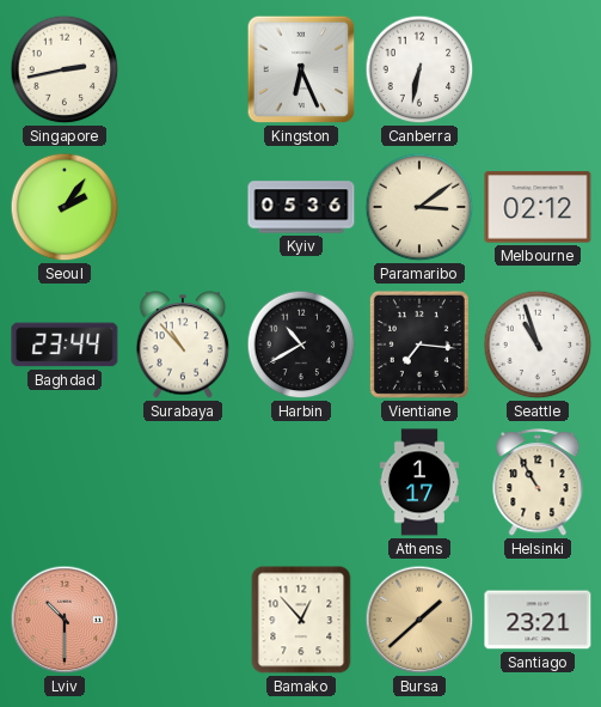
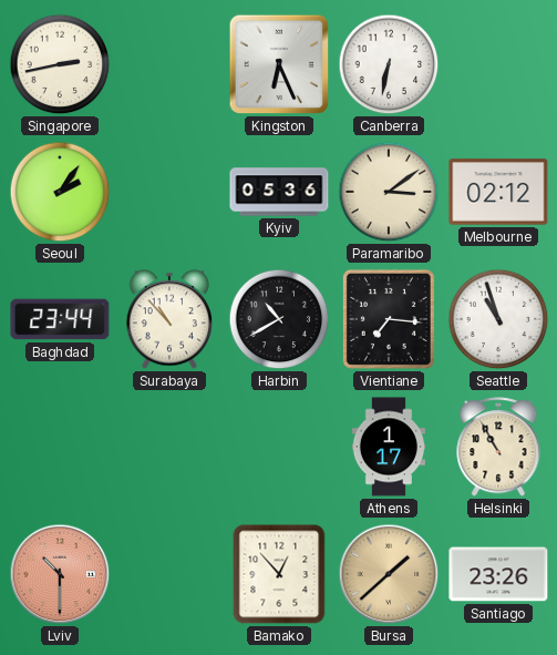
Santiago: 23:21 -> 23:26
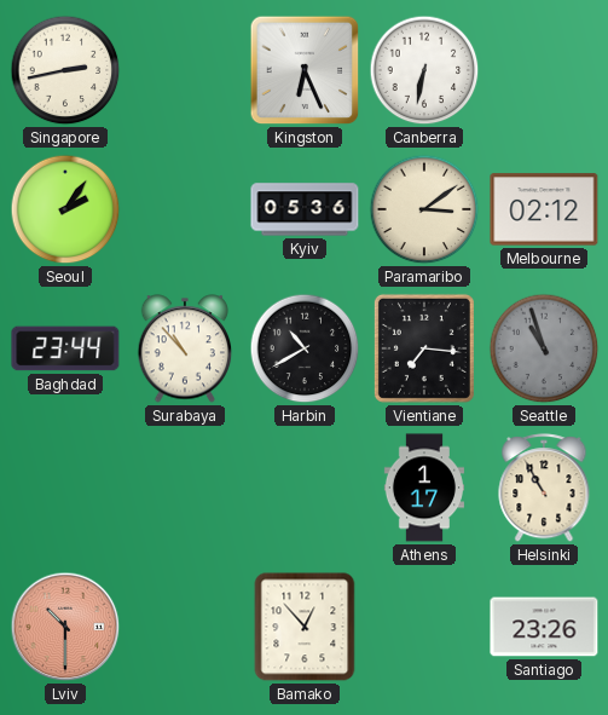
Seattle dial: white -> grey
Bursa: 1:38 -> none
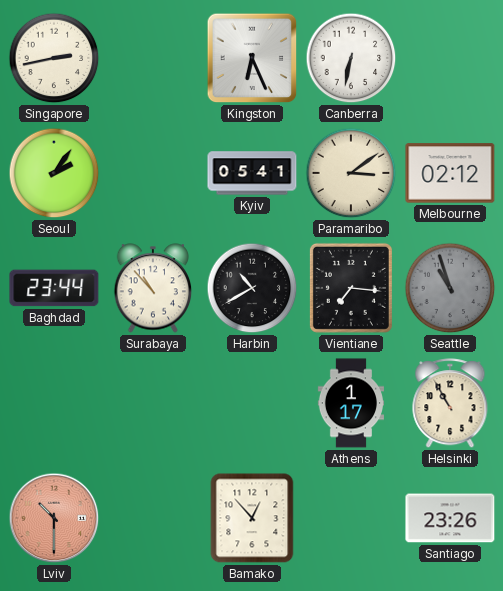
Kyiv: 05:36 -> 05:41
